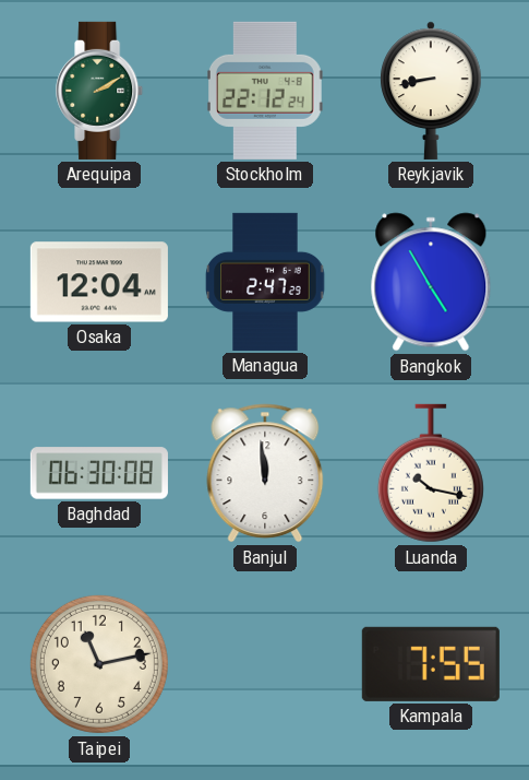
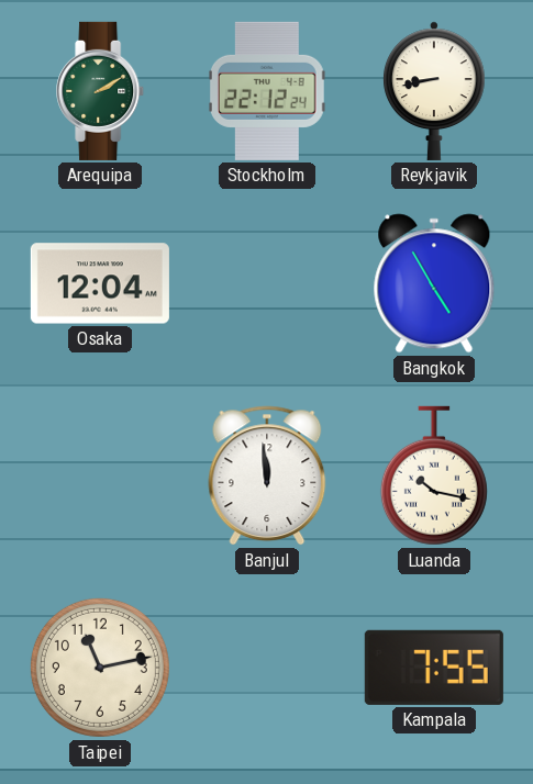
Managua: 2:47 -> none
Baghdad: 06:30 -> none
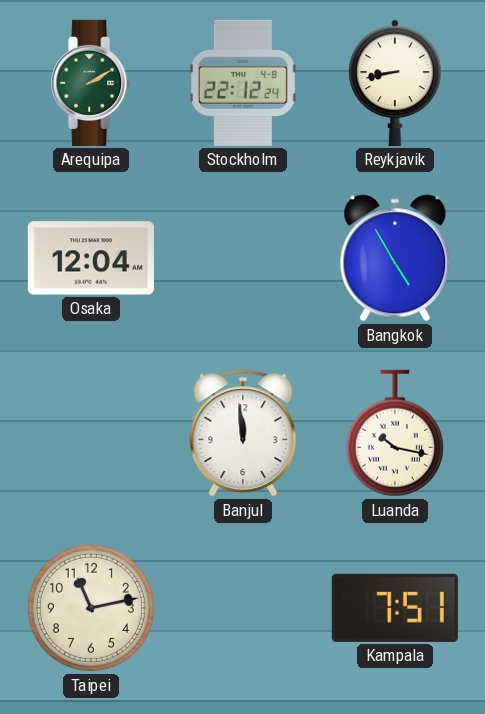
Kampala: 7:55 -> 7:51
